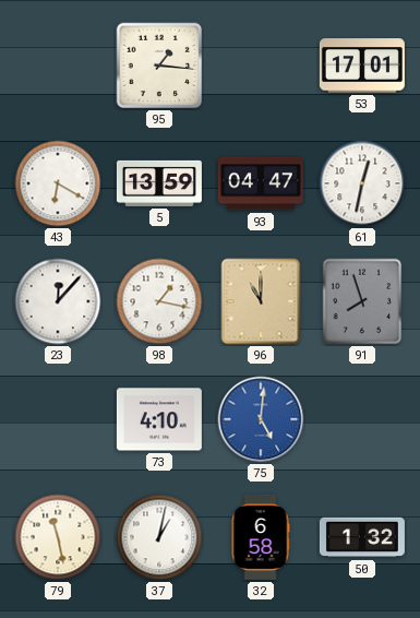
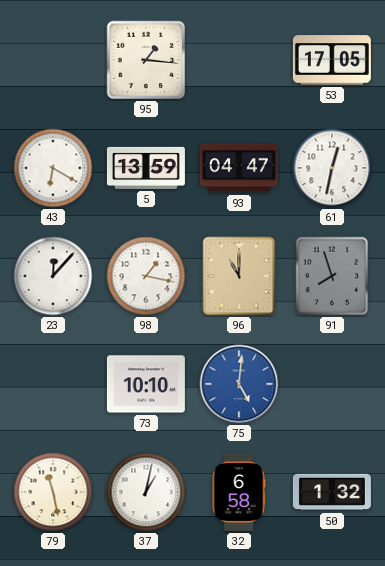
53: 17:01 -> 17:05
73: 4:10 -> 10:10
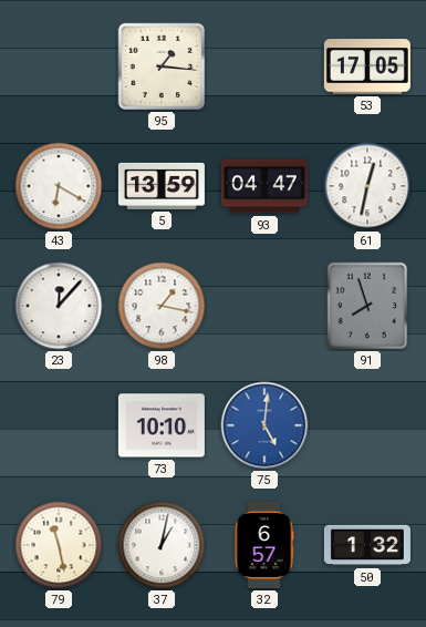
96: 11:00 -> none
32: 6:58 -> 6:57
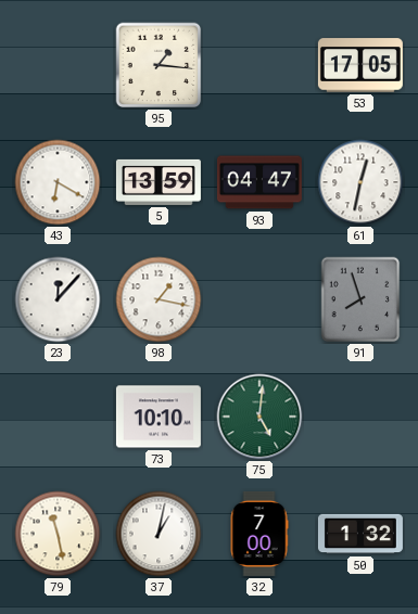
75 dial: blue -> green
32: 6:57 -> 7:00
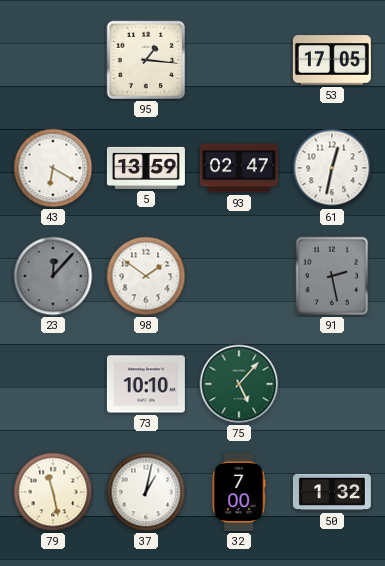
93: 04:47 -> 02:47
23 dial: white -> grey
98: 1:17 -> 1:51
91: 7:57 -> 2:28
75: 5:01 -> 5:07
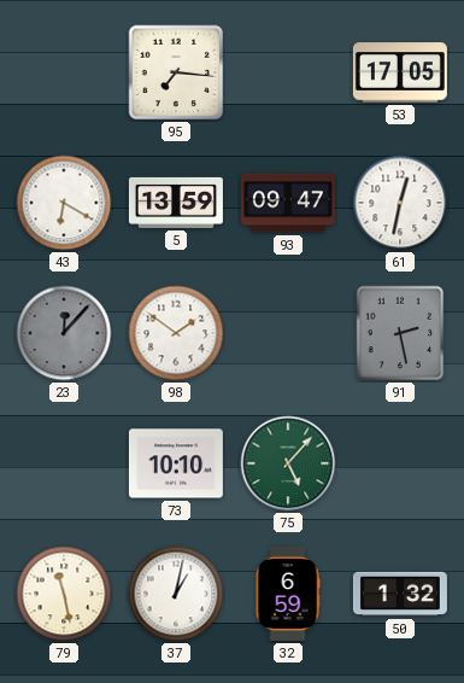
95: 1:16 -> 7:16
93: 02:47 -> 09:47
32: 7:00 -> 6:59
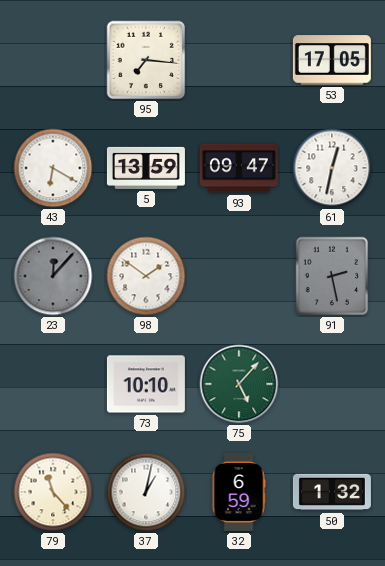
79: 11:28 -> 11:23
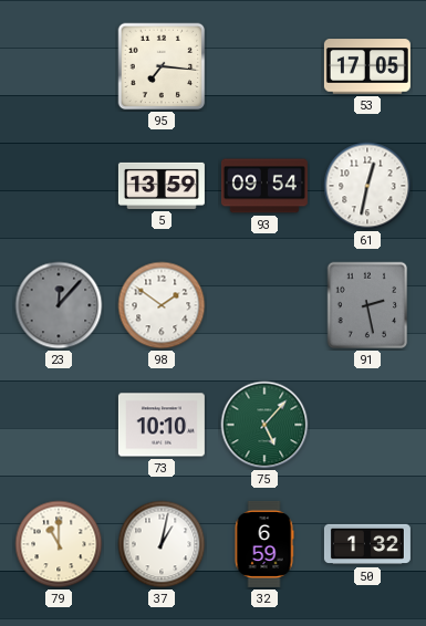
43: 6:20 -> none
93: 09:47 -> 09:54
79: 11:23 -> 11:00
